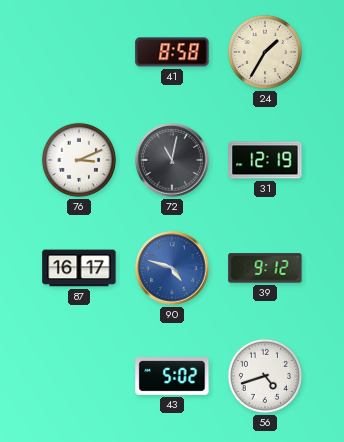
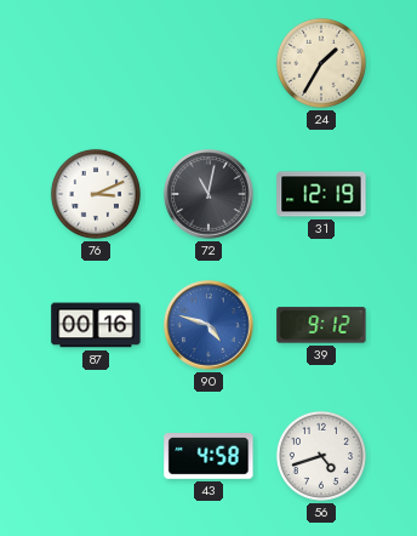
41: 8:58 -> none
87: 16:17 -> 00:16
43: 5:02 -> 4:58
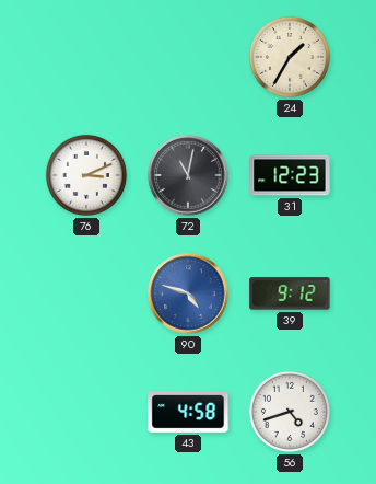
31: 12:19 -> 12:23
87: 00:16 -> none
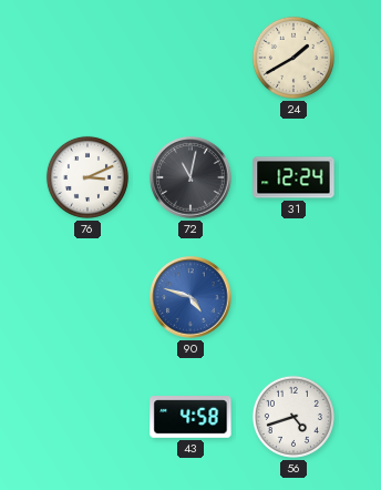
24: 1:35 -> 1:40
31: 12:23 -> 12:24
39: 9:12 -> none
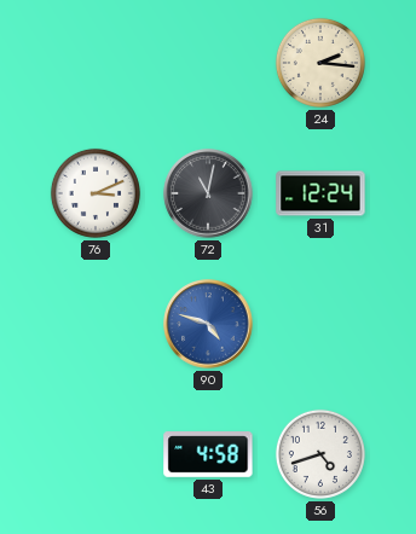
24: 1:40 -> 2:16
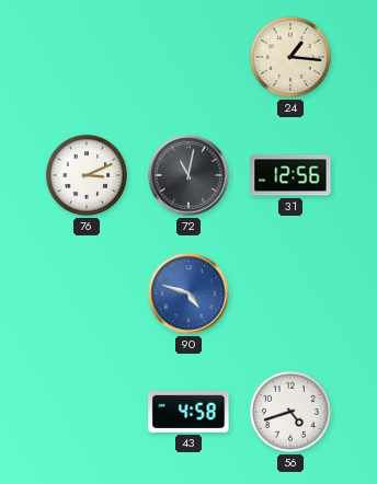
24: 2:16 -> 1:16
31: 12:24 -> 12:56
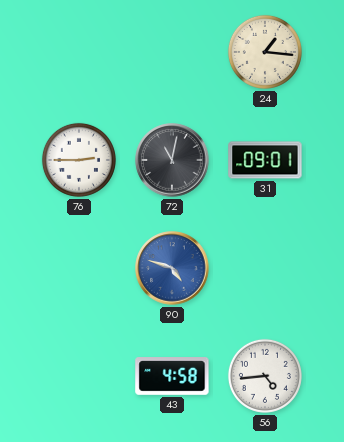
76: 3:11 -> 2:45
31: 12:56 -> 09:01
56: 4:42 -> 4:44
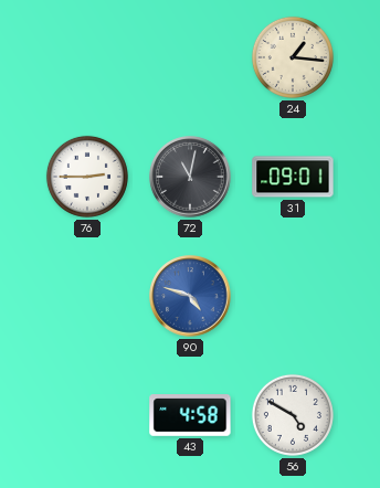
56: 4:44 -> 4:50
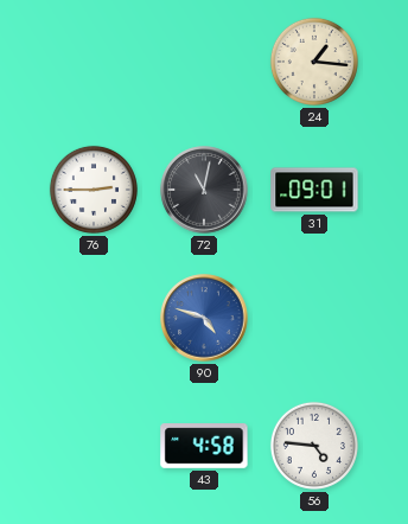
56: 4:50 -> 4:46
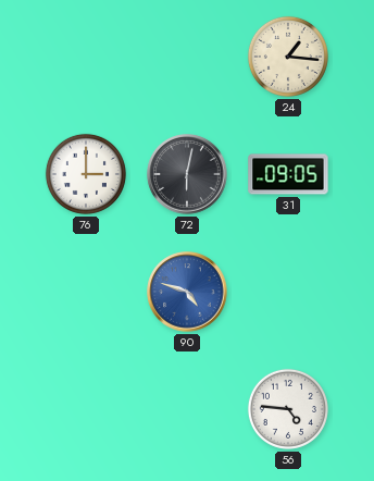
76: 2:45 -> 3:00
72: 11:02 -> 6:02
31: 09:01 -> 09:05
43: 4:58 -> none
